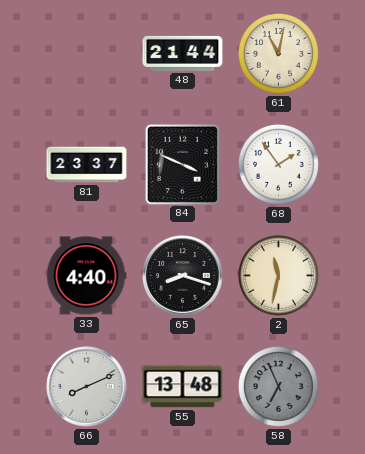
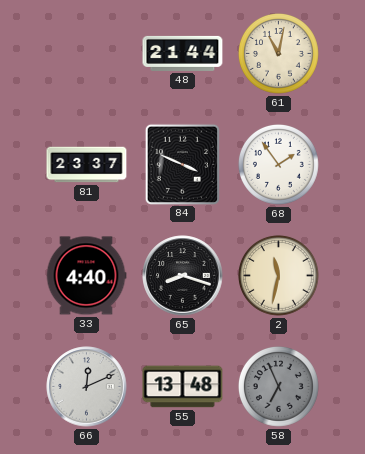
66: 8:11 -> 12:11
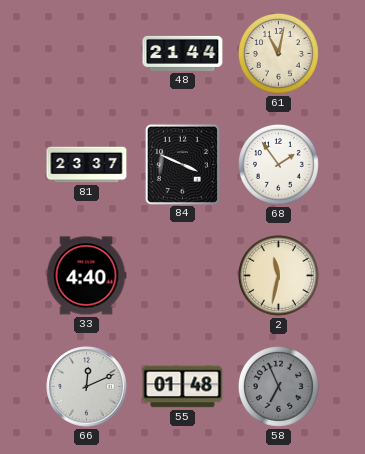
65: 8:18 -> none
55: 13:48 -> 01:48
